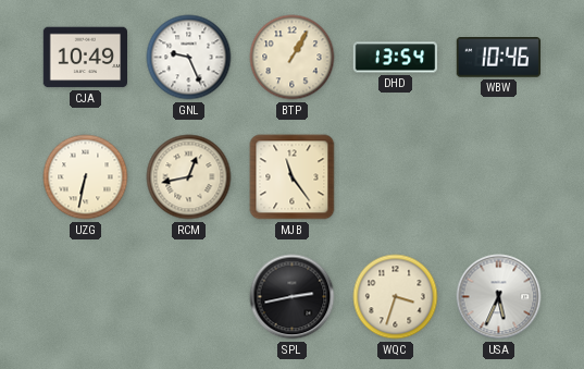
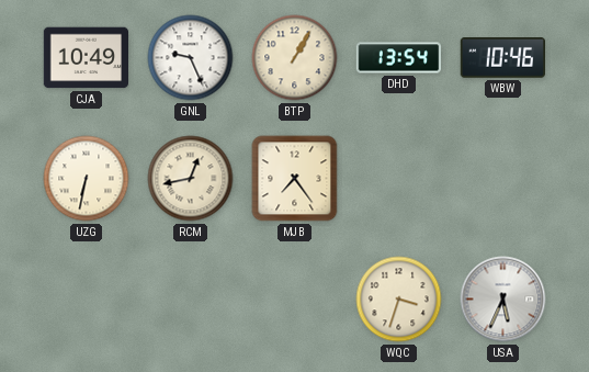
MJB: 11:24 -> 7:24
SPL: 2:43 -> none
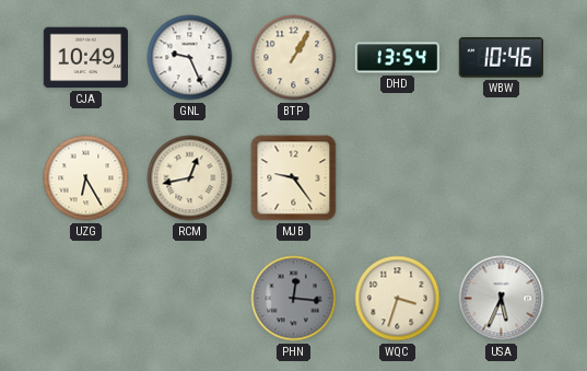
UZG: 6:32 -> 6:25
MJB: 7:24 -> 9:24
PHN: none -> 12:16
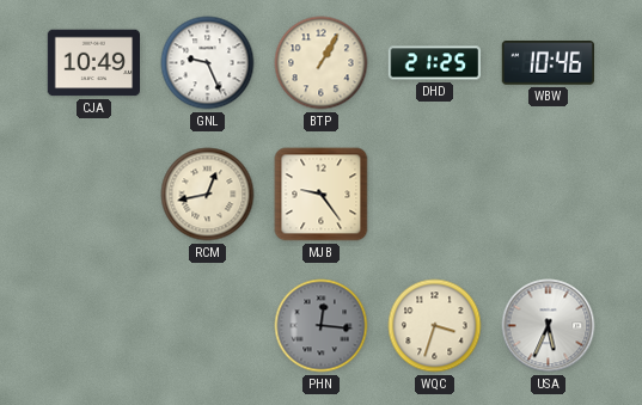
DHD: 13:54 -> 21:25
UZG: 6:25 -> none
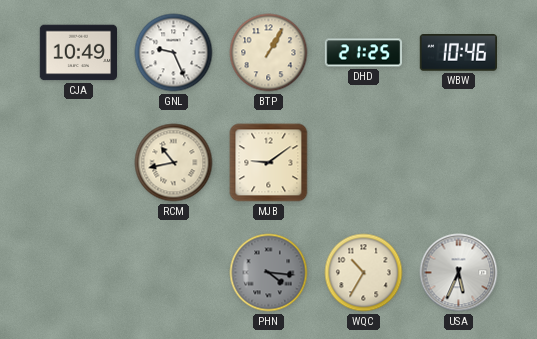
RCM: 12:43 -> 10:43
MJB: 9:24 -> 9:09
PHN: 12:16 -> 4:16
WQC: 3:33 -> 10:35
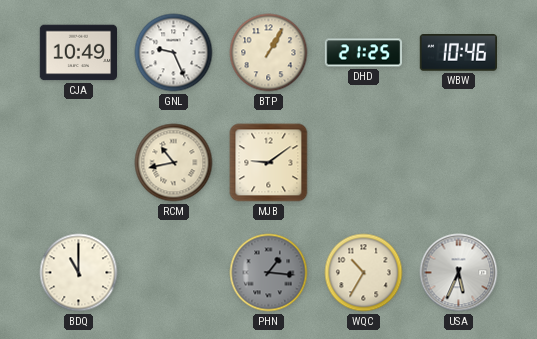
BDQ: none -> 11:00
PHN: 4:16 -> 1:16
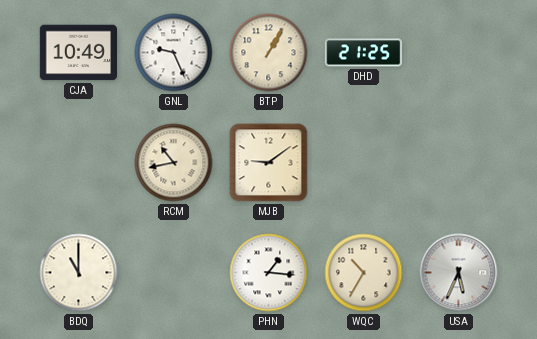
WBW: 10:46 -> none
PHN dial: grey -> white
